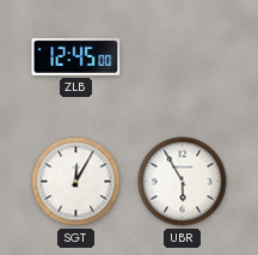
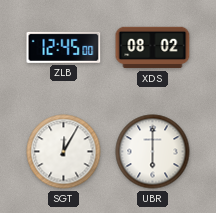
XDS: none -> 08:02
UBR: 5:55 -> 6:00
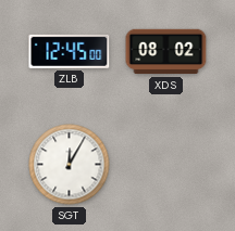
UBR: 6:00 -> none
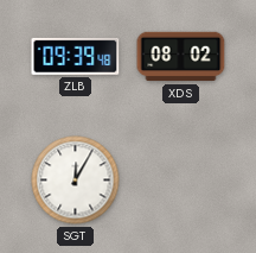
ZLB: 12:45 -> 09:39
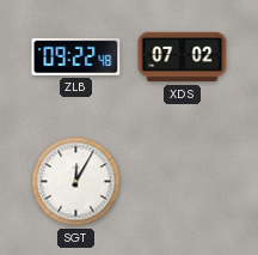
ZLB: 09:39 -> 09:22
XDS: 08:02 -> 07:02
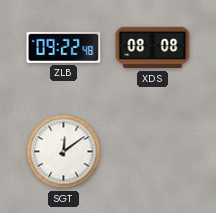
XDS: 07:02 -> 08:08
SGT: 12:05 -> 12:09
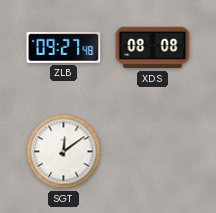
ZLB: 09:22 -> 09:27
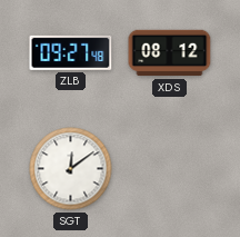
XDS: 08:08 -> 08:12
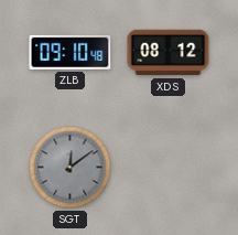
ZLB: 09:27 -> 09:10
SGT dial: white -> grey
